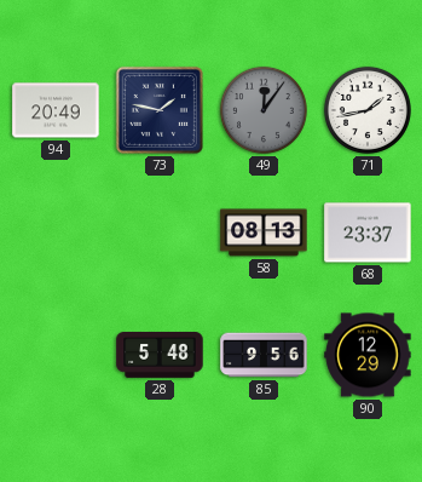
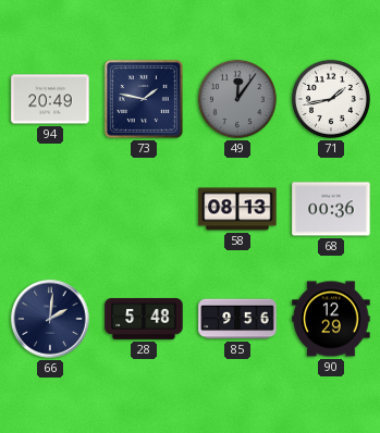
68: 23:37 -> 00:36
66: none -> 2:01
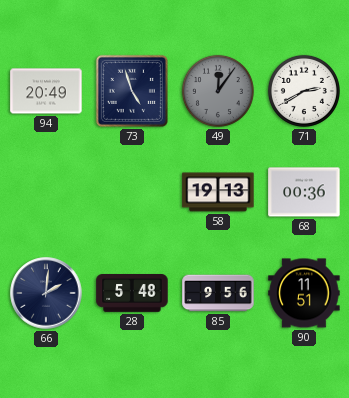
73: 1:47 -> 4:57
71: 1:43 -> 2:40
58: 08:13 -> 19:13
90: 12:29 -> 11:51
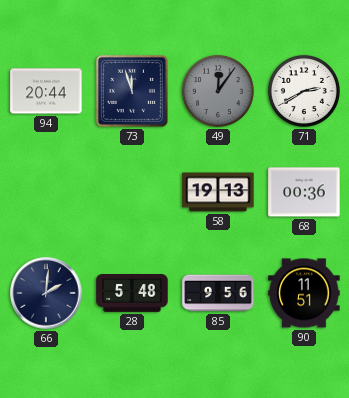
94: 20:49 -> 20:44
73: 4:57 -> 11:57
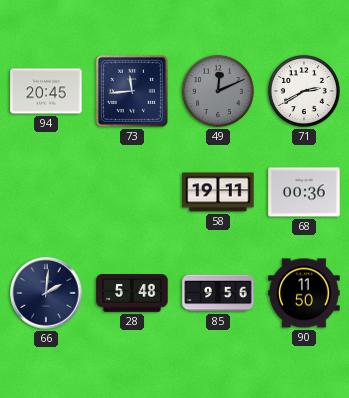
94: 20:44 -> 20:45
73: 11:57 -> 11:44
49: 12:06 -> 12:11
58: 19:13 -> 19:11
90: 11:51 -> 11:50
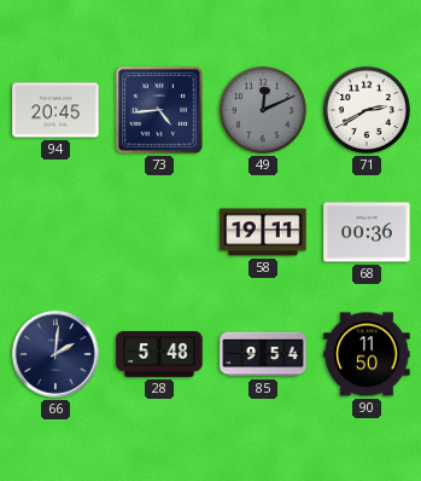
73: 11:44 -> 4:44
85: 9:56 -> 9:54
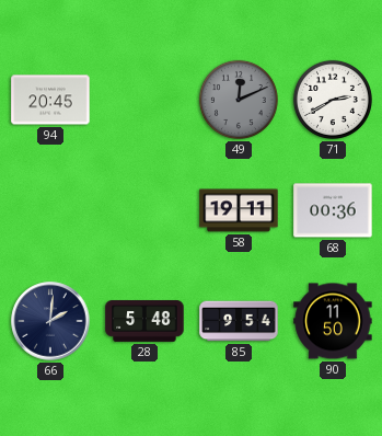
73: 4:44 -> none
